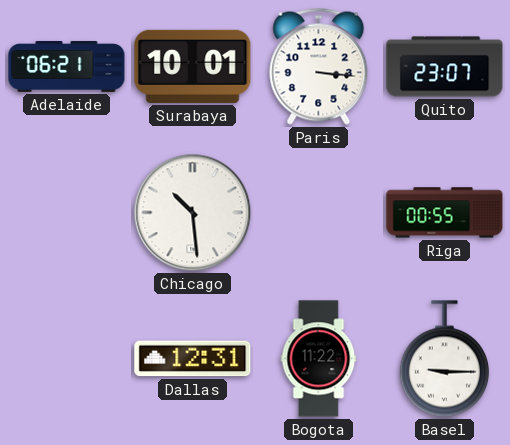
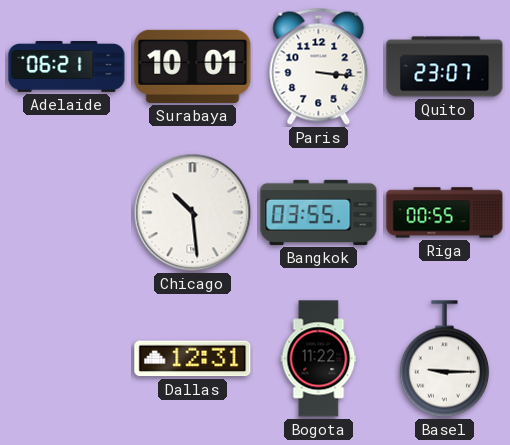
Bangkok: none -> 03:55
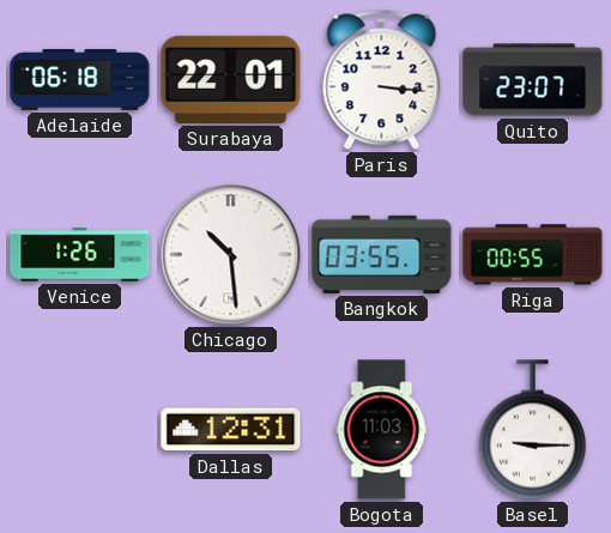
Adelaide: 06:21 -> 06:18
Surabaya: 10:01 -> 22:01
Venice: none -> 1:26
Bogota: 11:22 -> 11:03
